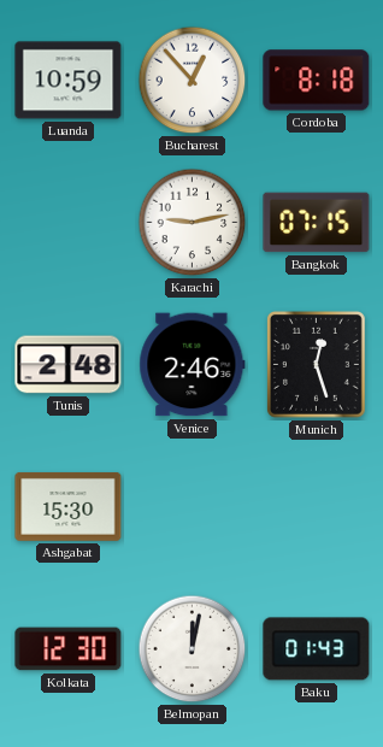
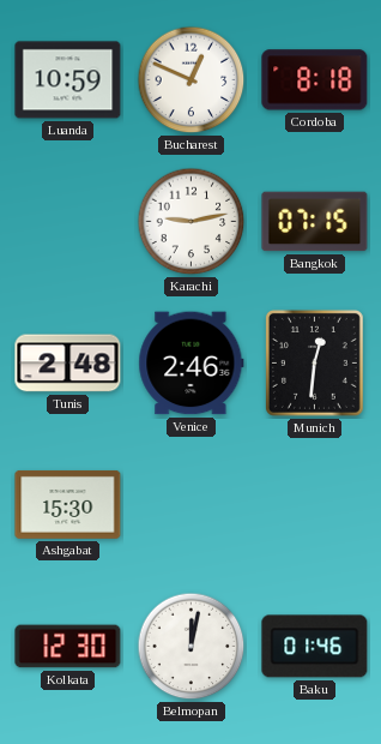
Bucharest: 12:53 -> 12:49
Munich: 12:27 -> 12:31
Baku: 01:43 -> 01:46
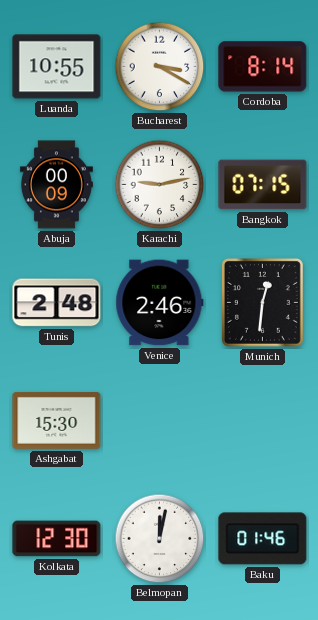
Luanda: 10:59 -> 10:55
Bucharest: 12:49 -> 3:20
Cordoba: 8:18 -> 8:14
Abuja: none -> 00:09
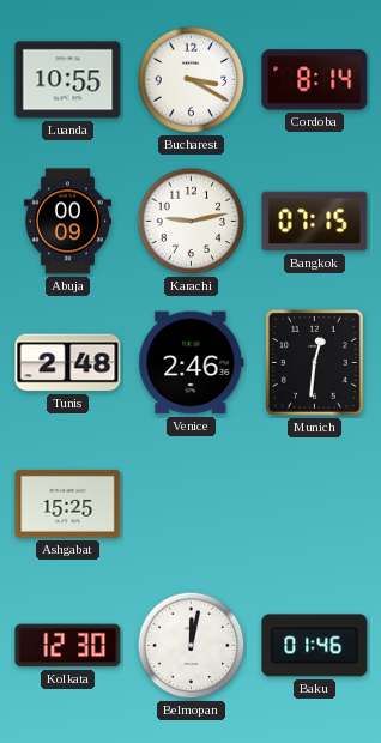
Ashgabat: 15:30 -> 15:25
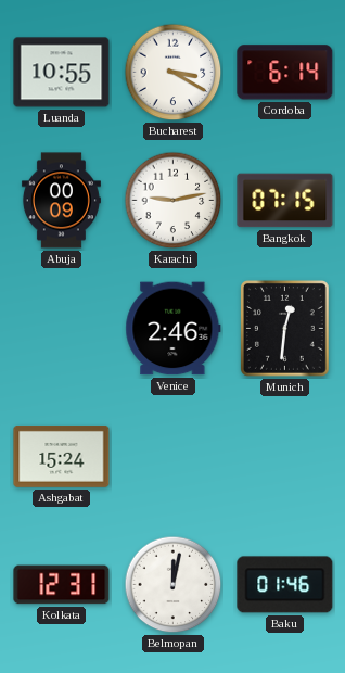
Cordoba: 8:14 -> 6:14
Tunis: 2:48 -> none
Ashgabat: 15:25 -> 15:24
Kolkata: 12:30 -> 12:31
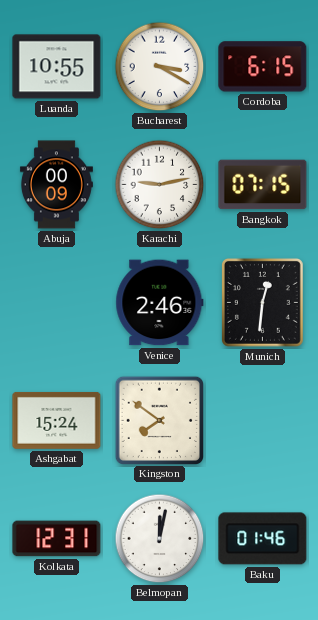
Cordoba: 6:14 -> 6:15
Kingston: none -> 7:51
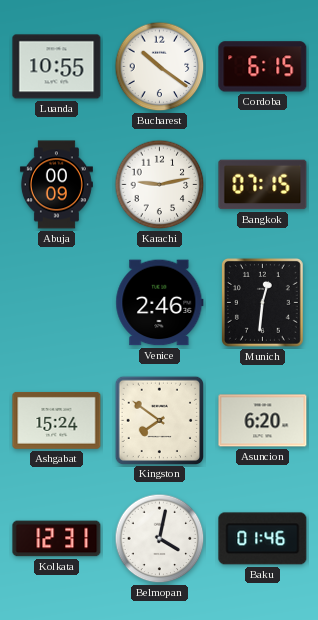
Bucharest: 3:20 -> 10:21
Asuncion: none -> 6:20
Belmopan: 12:02 -> 4:02
